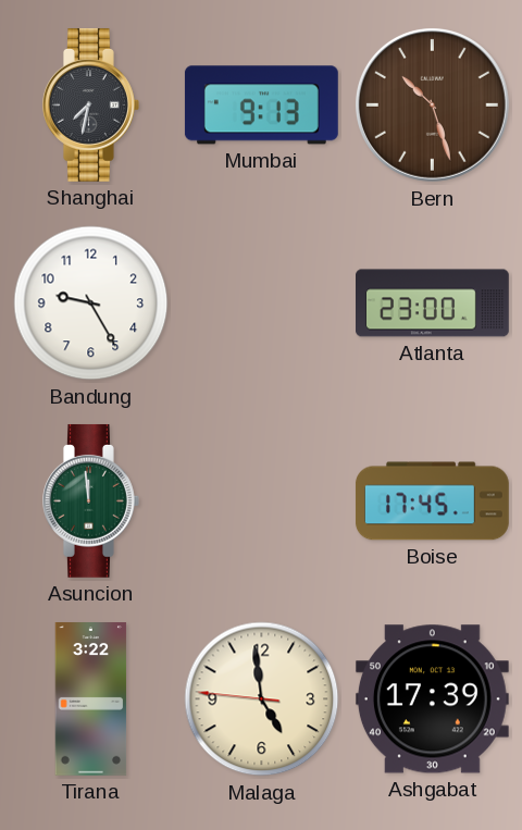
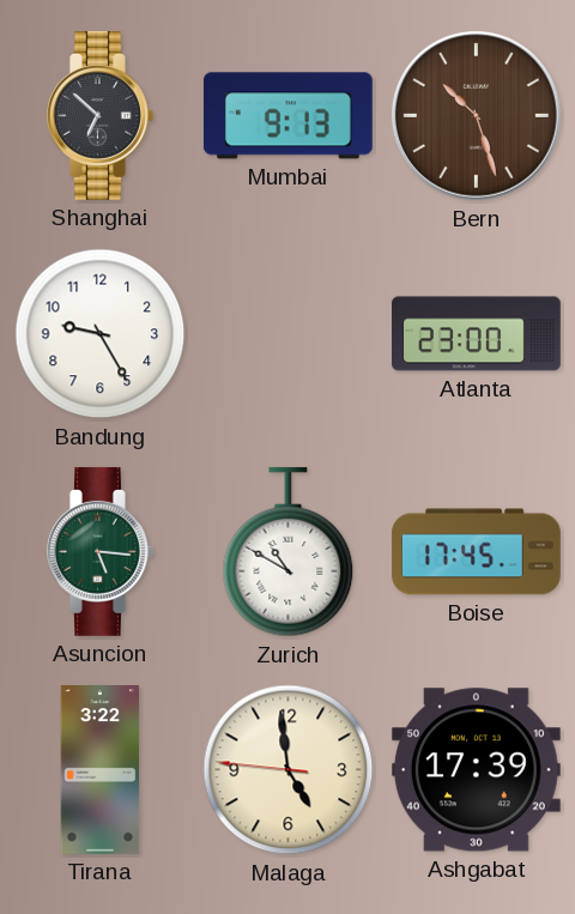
Shanghai: 7:32 -> 6:52
Asuncion: 11:59 -> 5:16
Zurich: none -> 10:50
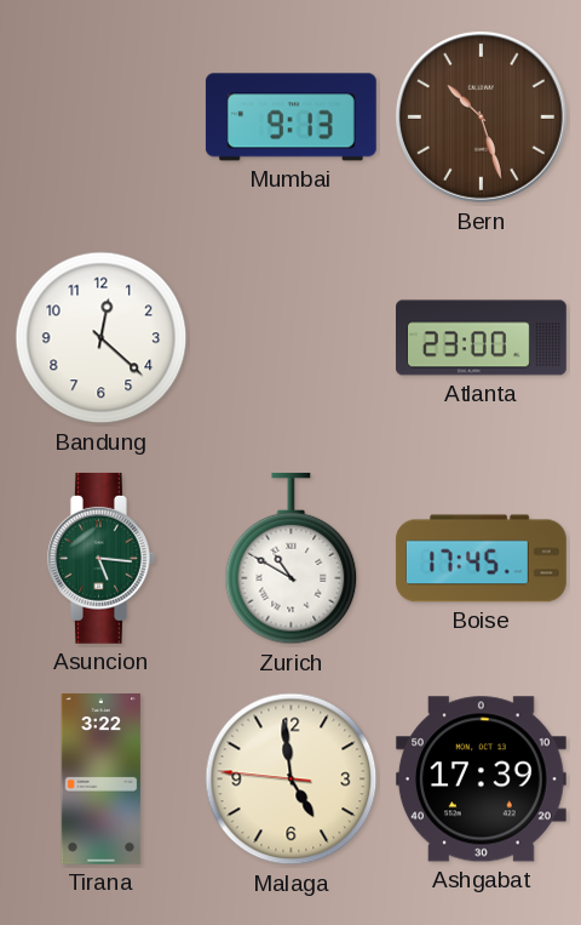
Shanghai: 6:52 -> none
Bandung: 9:25 -> 12:22
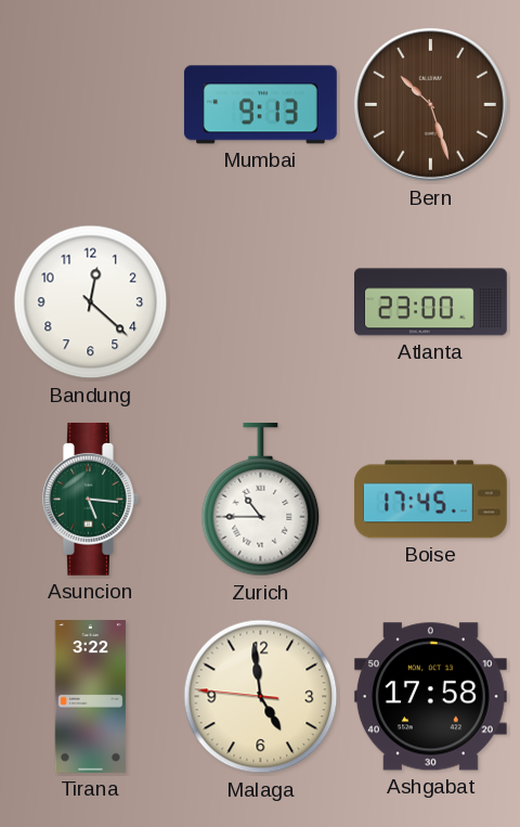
Zurich: 10:50 -> 10:45
Ashgabat: 17:39 -> 17:58
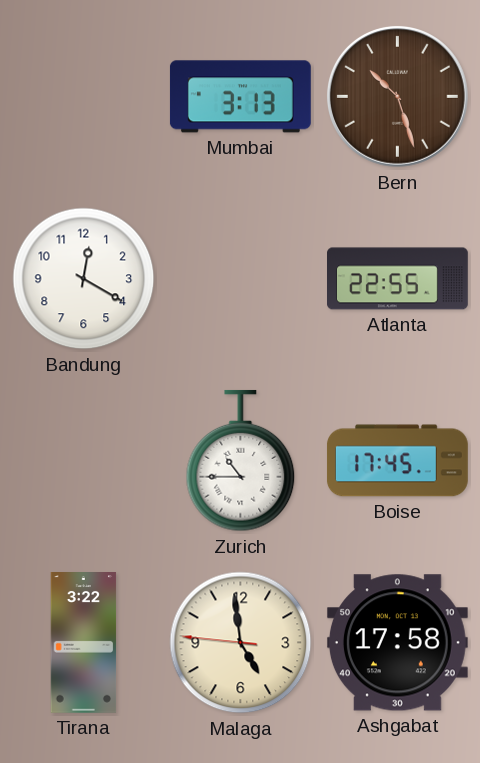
Mumbai: 9:13 -> 3:13
Bandung: 12:22 -> 12:20
Atlanta: 23:00 -> 22:55
Asuncion: 5:16 -> none
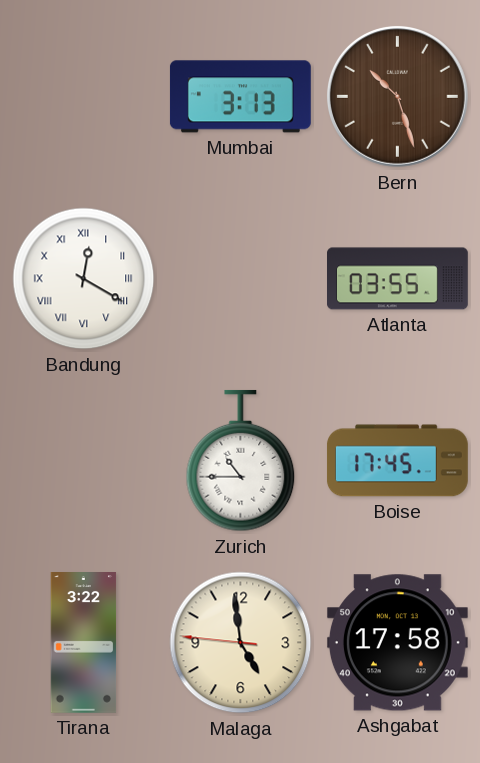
Bandung numerals: Arabic -> Roman
Atlanta: 22:55 -> 03:55
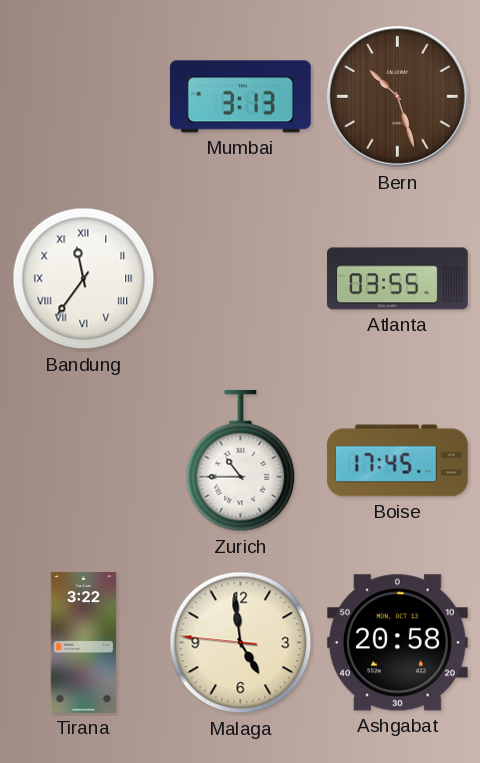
Bandung: 12:20 -> 11:36
Ashgabat: 17:58 -> 20:58
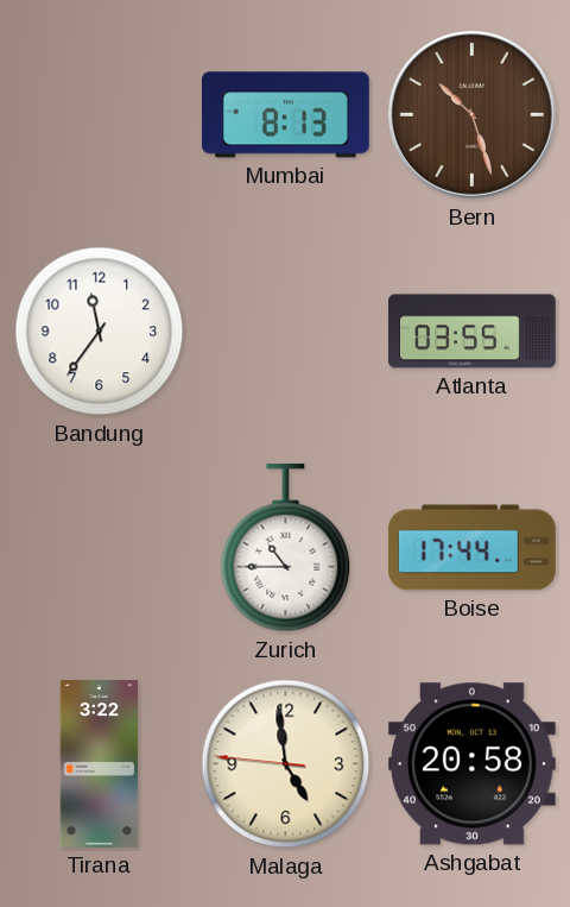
Mumbai: 3:13 -> 8:13
Bandung numerals: Roman -> Arabic
Boise: 17:45 -> 17:44
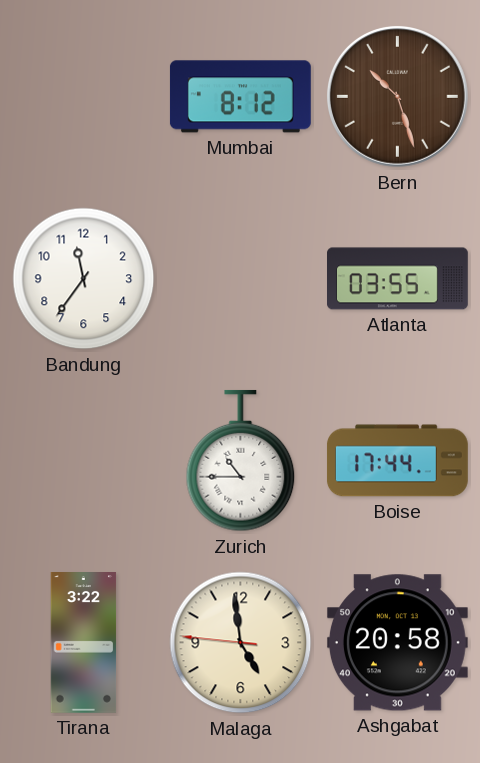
Mumbai: 8:13 -> 8:12
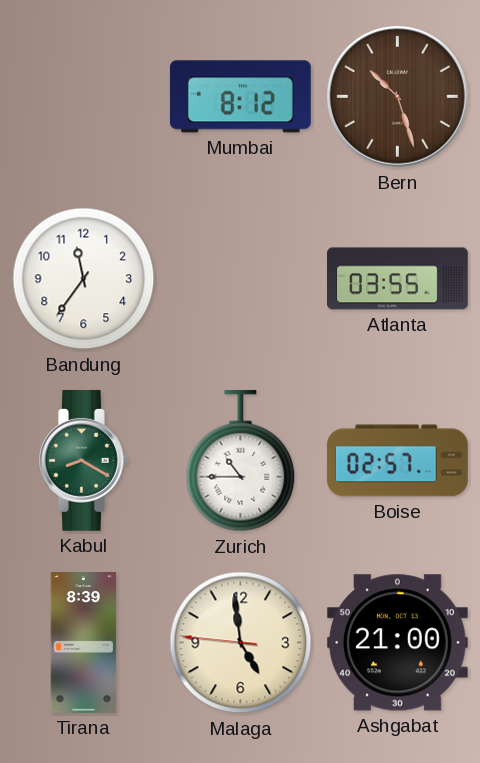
Kabul: none -> 8:20
Boise: 17:44 -> 02:57
Tirana: 3:22 -> 8:39
Ashgabat: 20:58 -> 21:00
